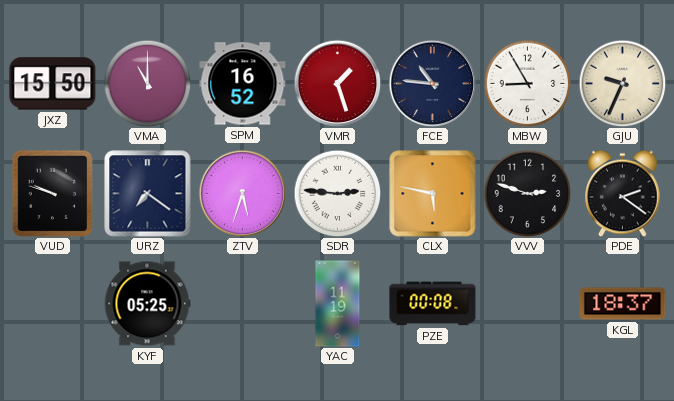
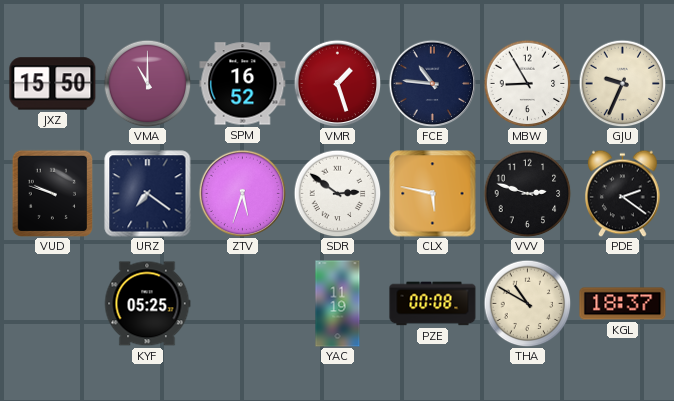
SDR: 2:46 -> 2:51
THA: none -> 10:50
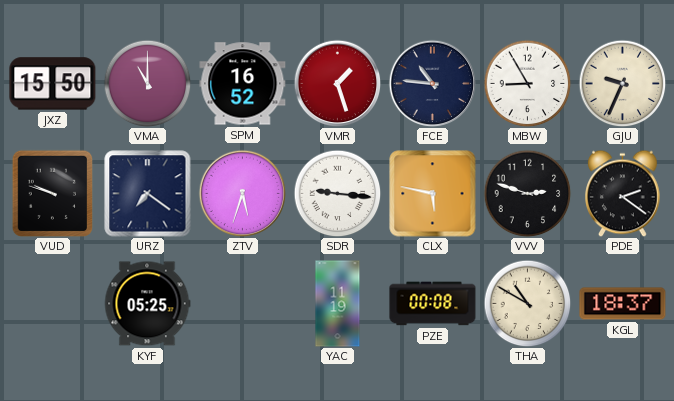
SDR: 2:51 -> 9:16
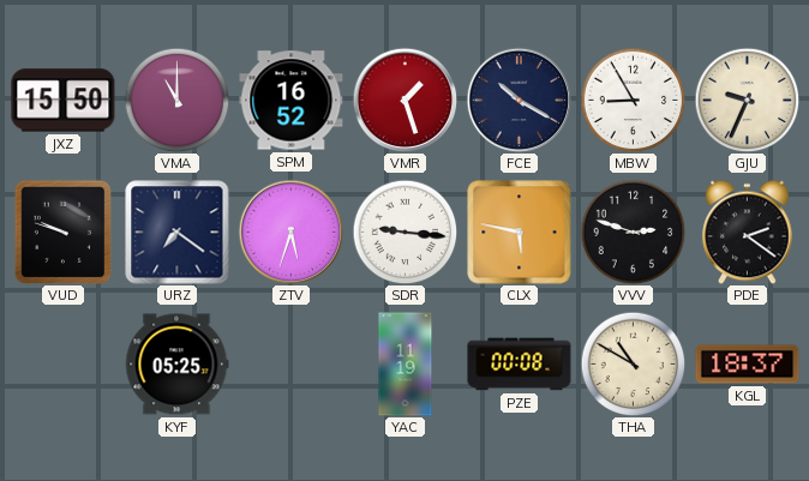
FCE: 10:46 -> 10:20
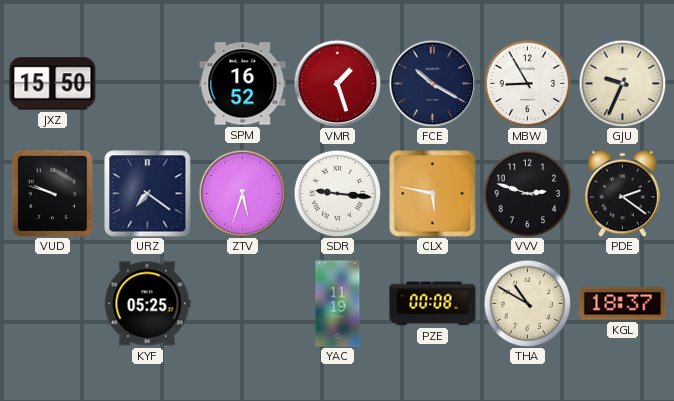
VMA: 11:00 -> none
